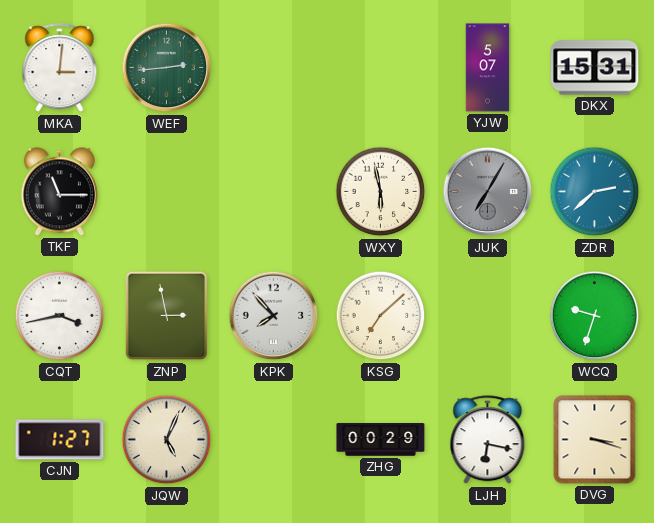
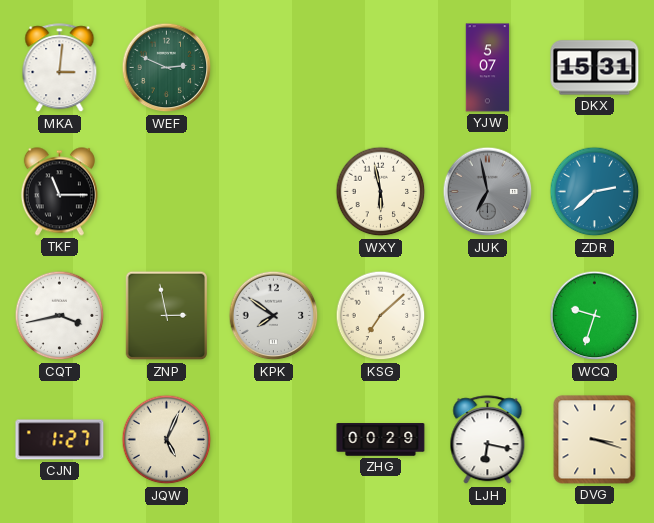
WEF: 2:44 -> 2:49
JUK: 7:05 -> 6:58
KPK: 7:53 -> 7:51
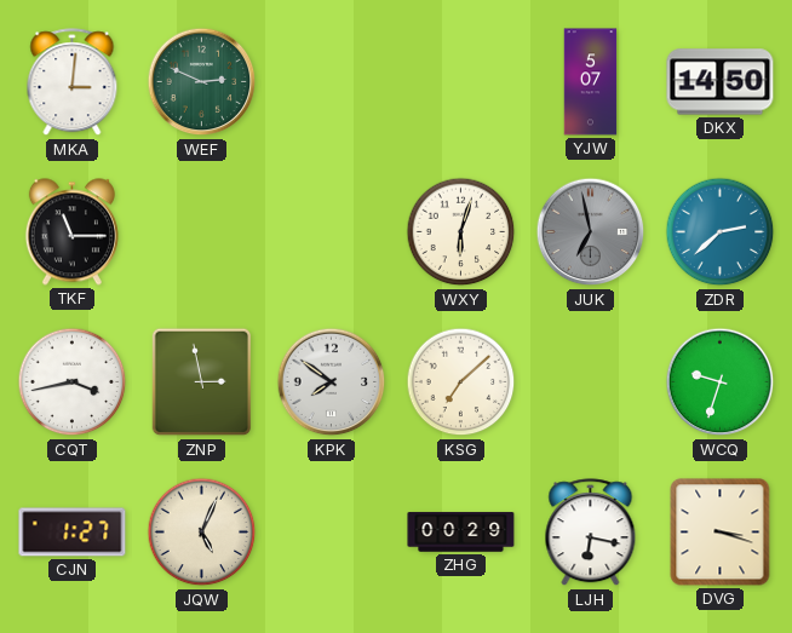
DKX: 15:31 -> 14:50
WXY: 5:58 -> 6:03
